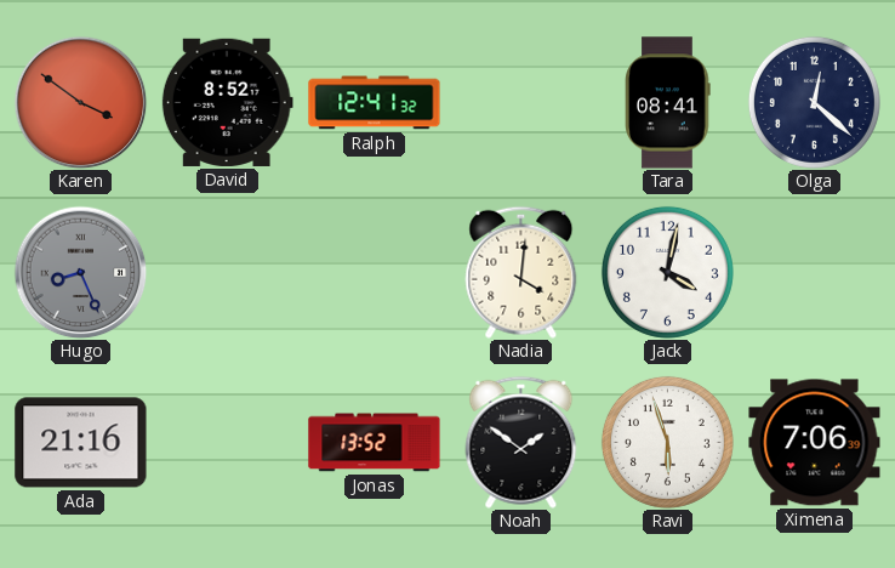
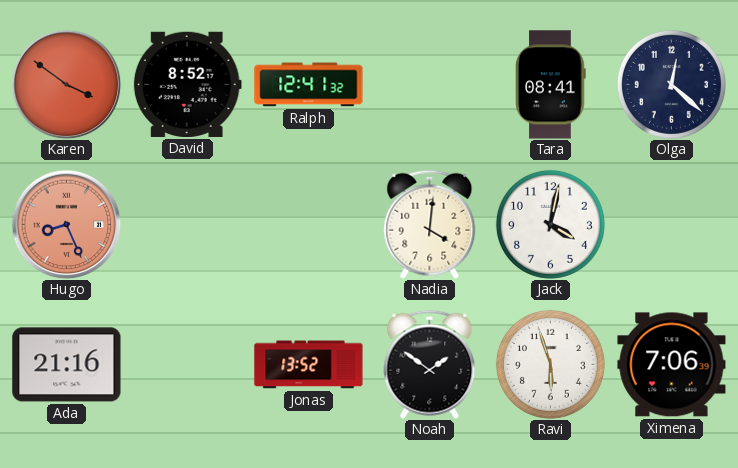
Hugo dial: grey -> salmon
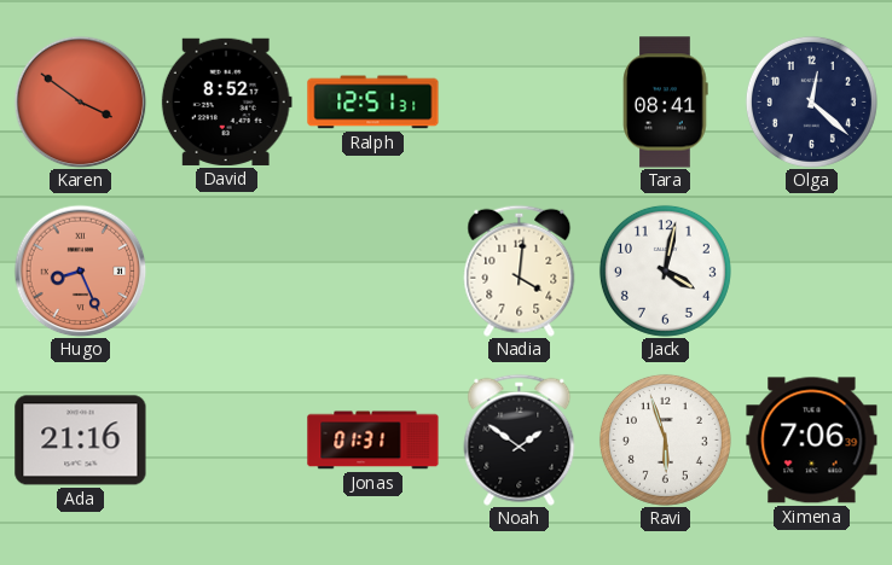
Ralph: 12:41 -> 12:51
Jonas: 13:52 -> 01:31
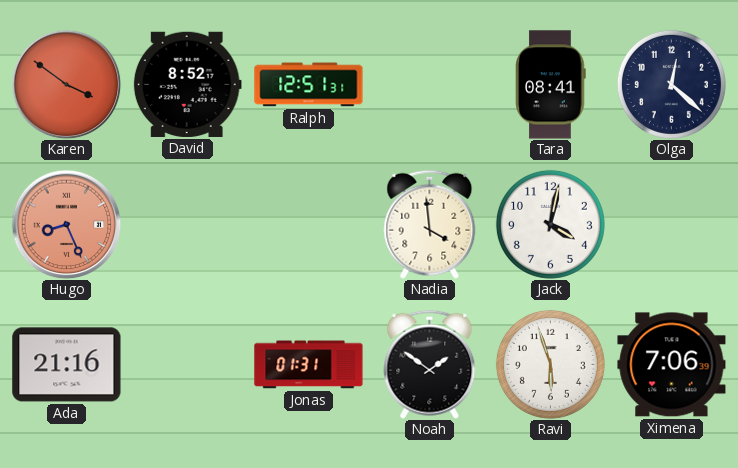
Nadia: 4:01 -> 3:59
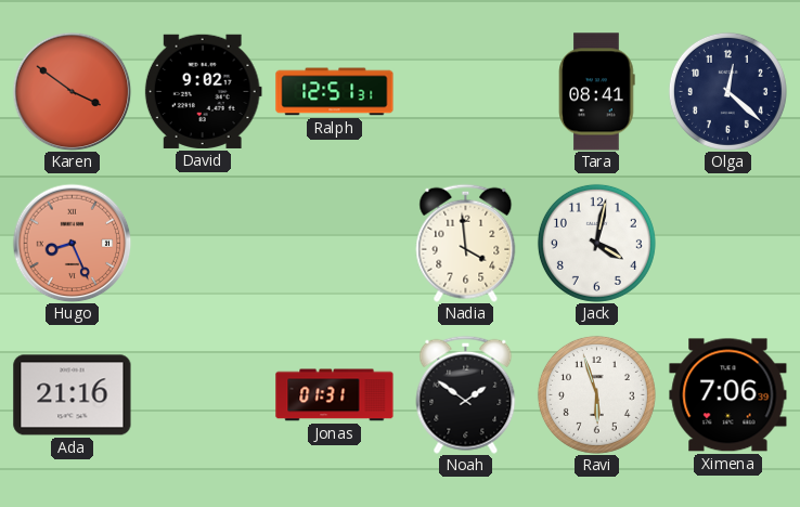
David: 8:52 -> 9:02
